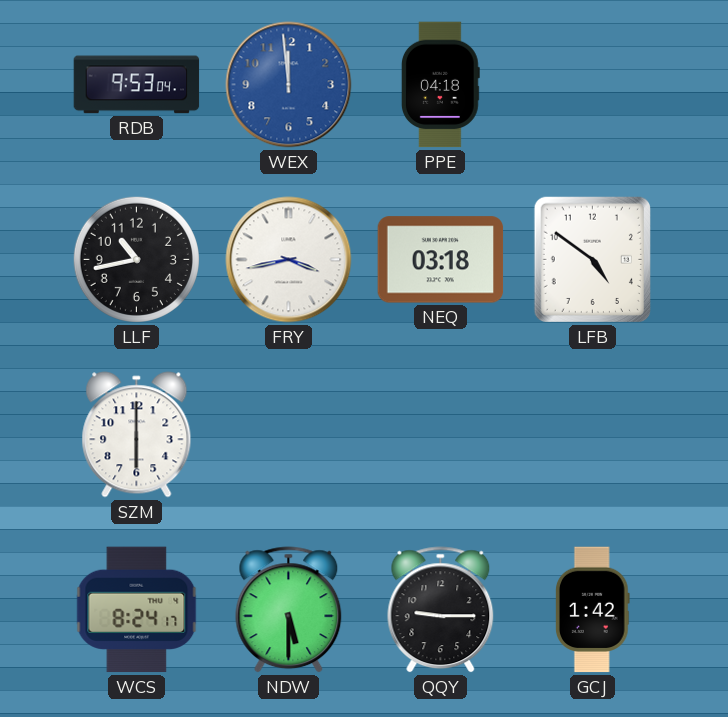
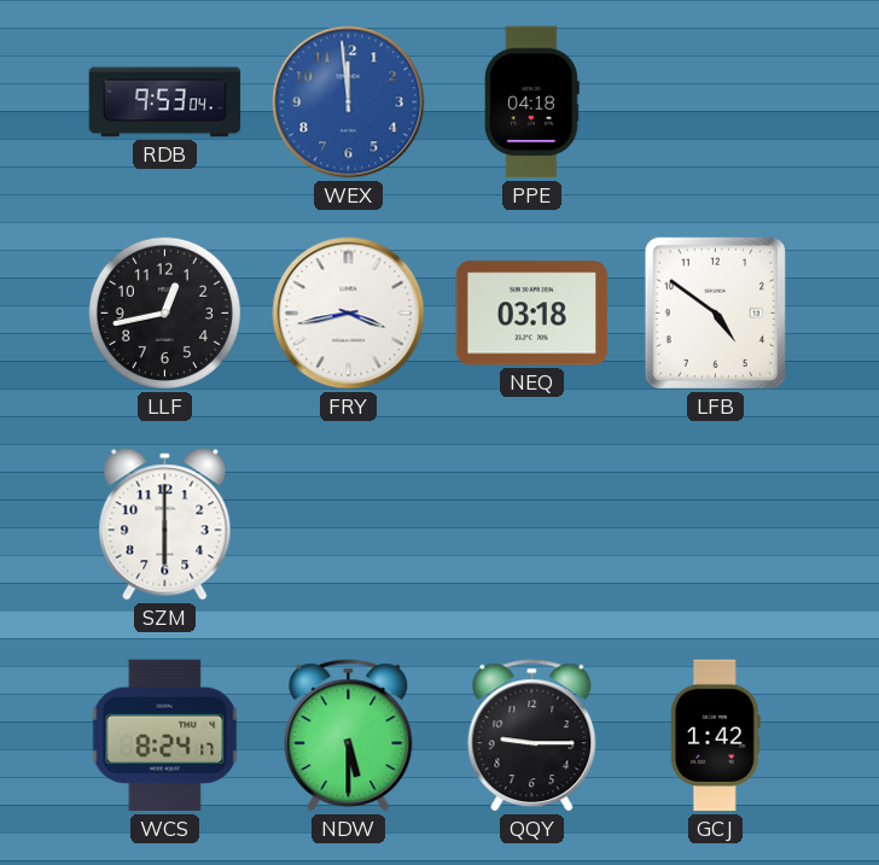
LLF: 10:43 -> 12:43
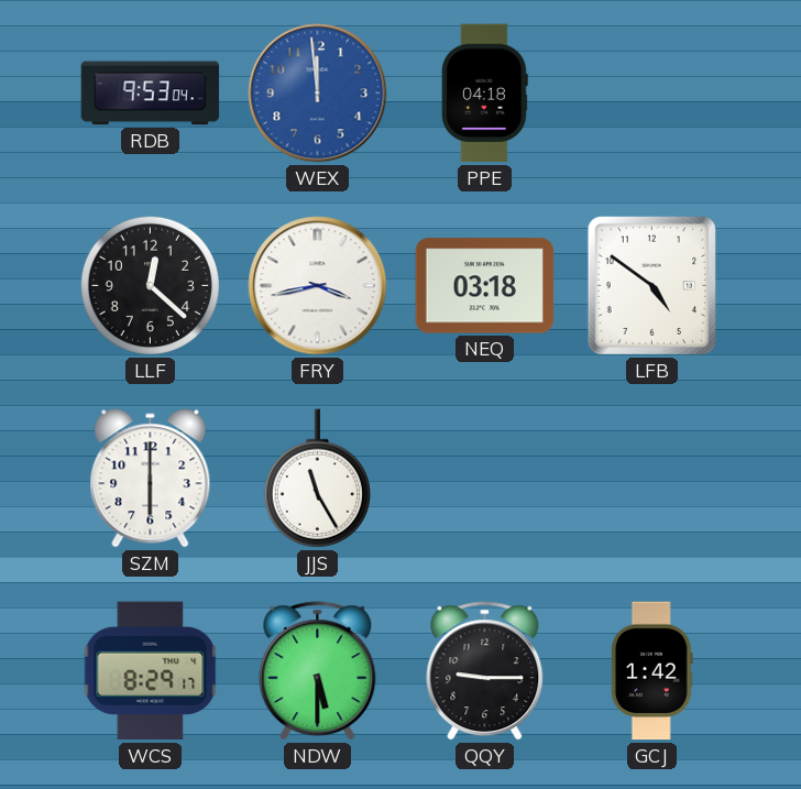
LLF: 12:43 -> 12:22
JJS: none -> 11:25
WCS: 8:24 -> 8:29
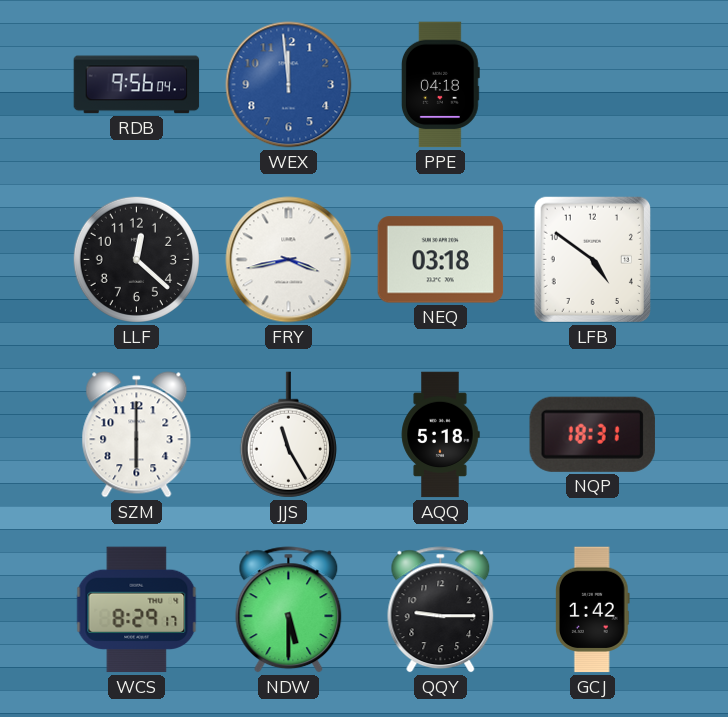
RDB: 9:53 -> 9:56
AQQ: none -> 5:18
NQP: none -> 18:31
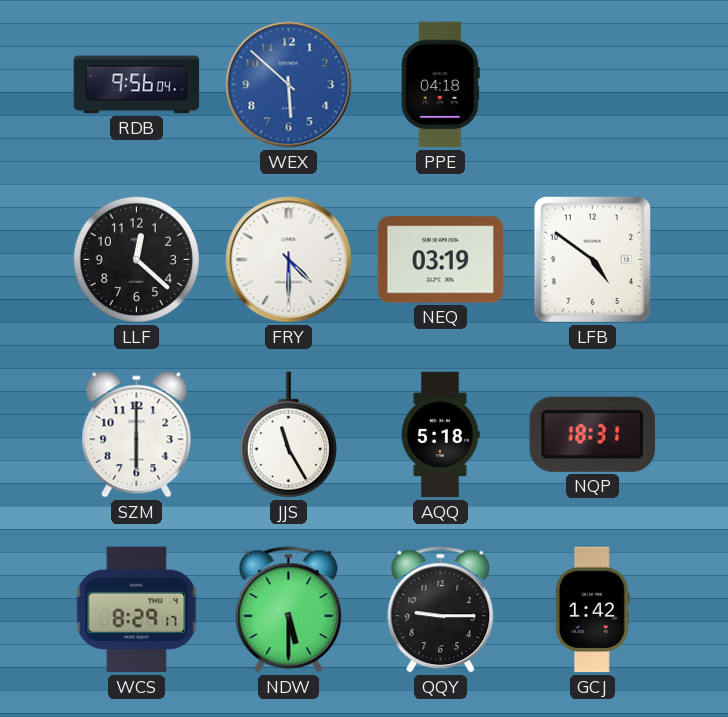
WEX: 11:59 -> 5:52
FRY: 3:43 -> 4:30
NEQ: 03:18 -> 03:19
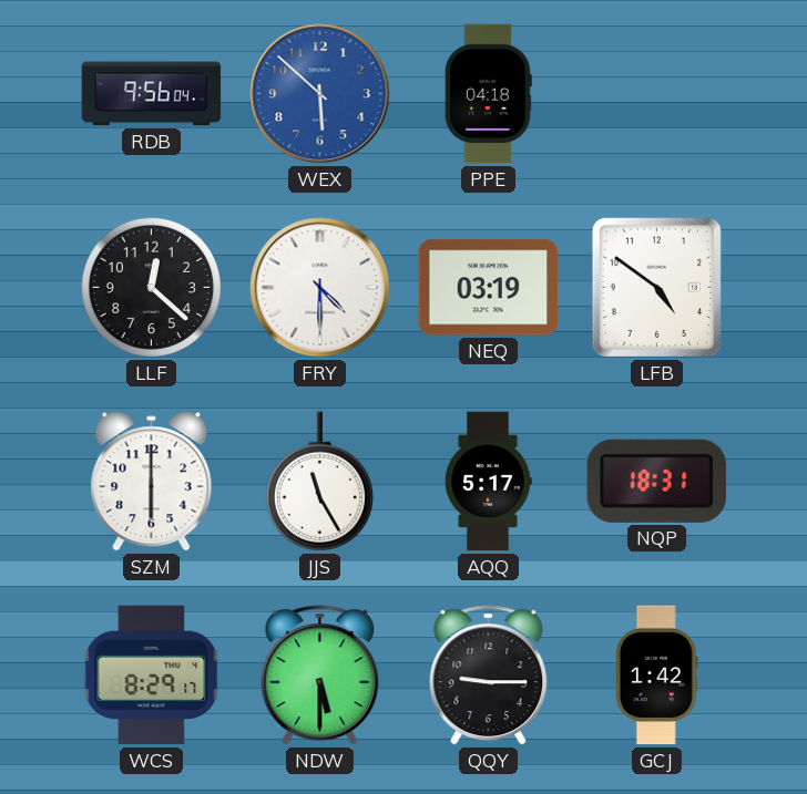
AQQ: 5:18 -> 5:17
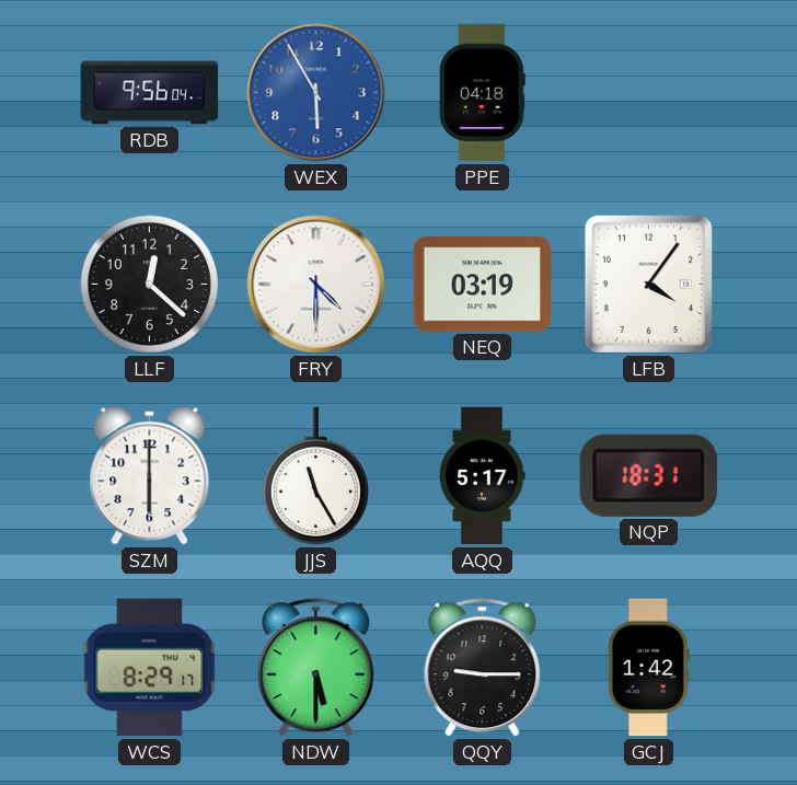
WEX: 5:52 -> 5:55
LFB: 4:51 -> 4:06
